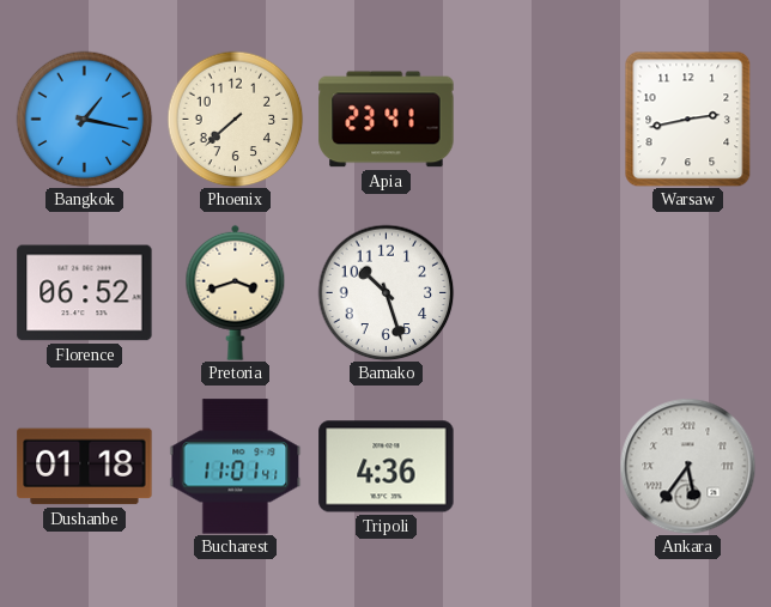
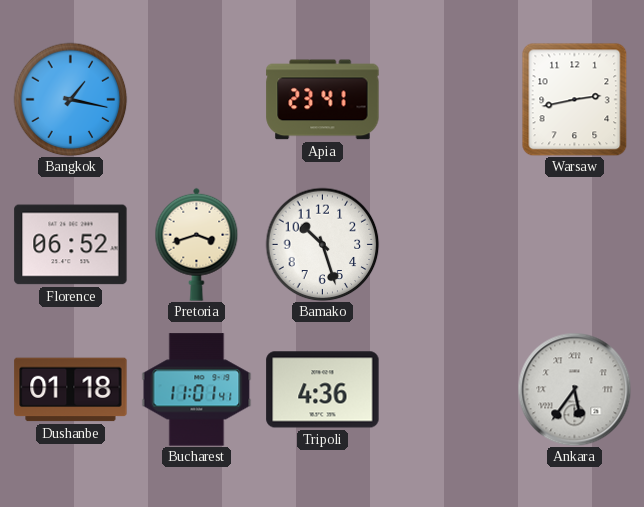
Phoenix: 7:38 -> none
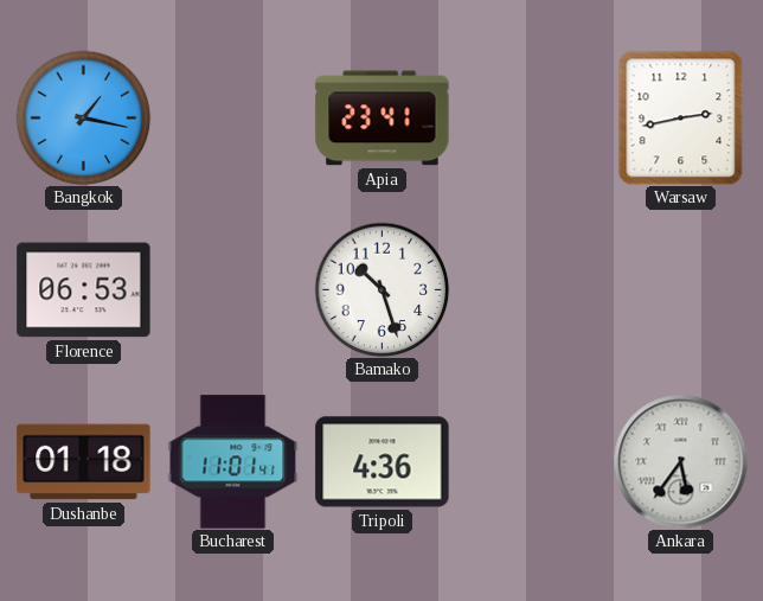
Florence: 06:52 -> 06:53
Pretoria: 3:42 -> none
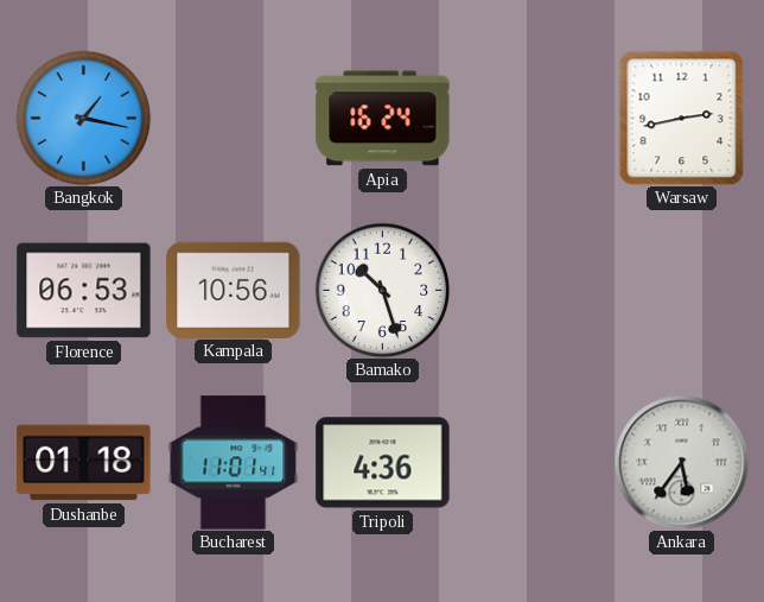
Apia: 23:41 -> 16:24
Kampala: none -> 10:56
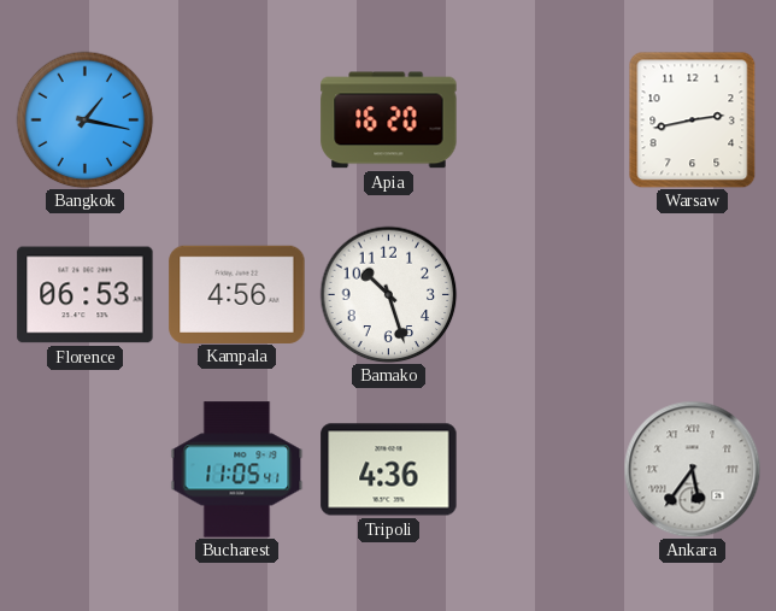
Apia: 16:24 -> 16:20
Kampala: 10:56 -> 4:56
Dushanbe: 01:18 -> none
Bucharest: 11:01 -> 11:05
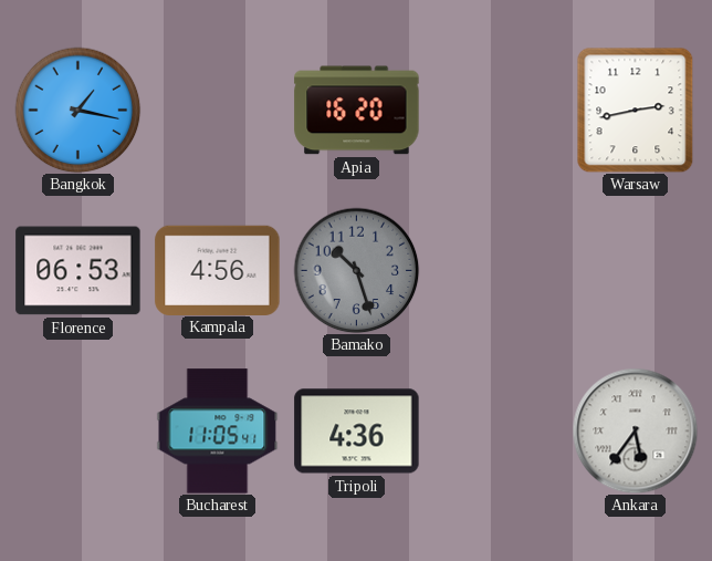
Bamako dial: white -> grey
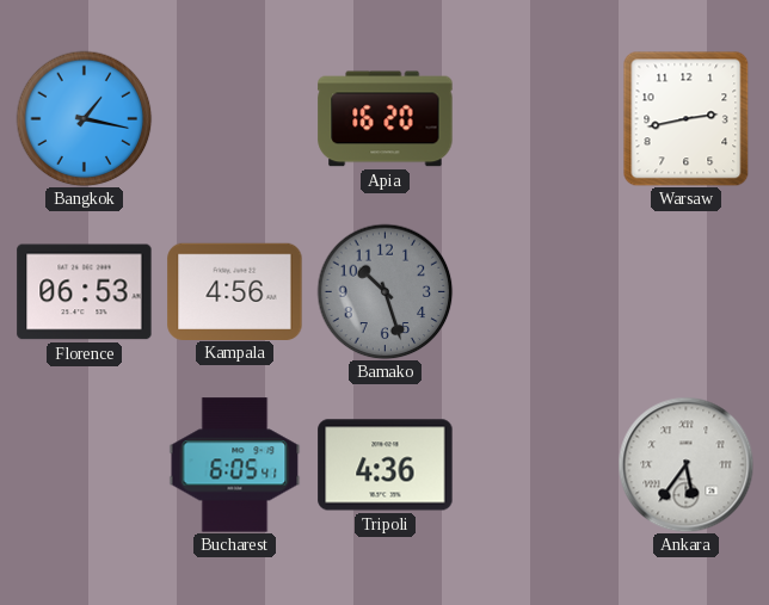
Bucharest: 11:05 -> 6:05
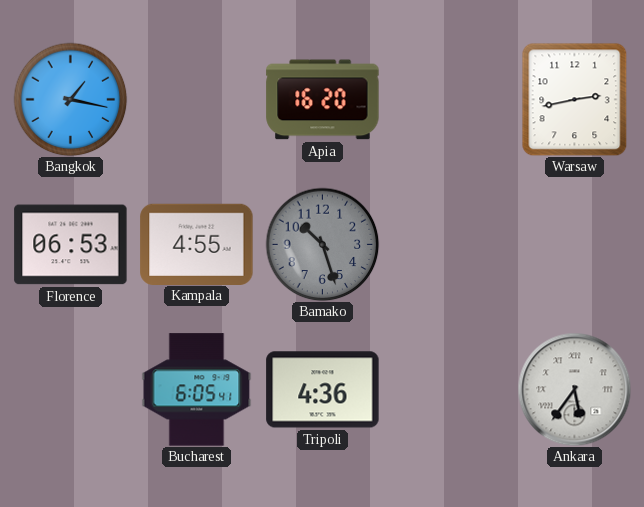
Kampala: 4:56 -> 4:55
